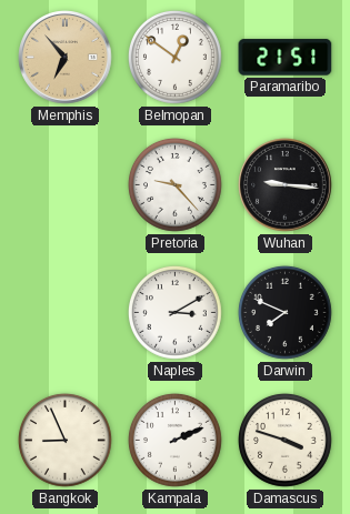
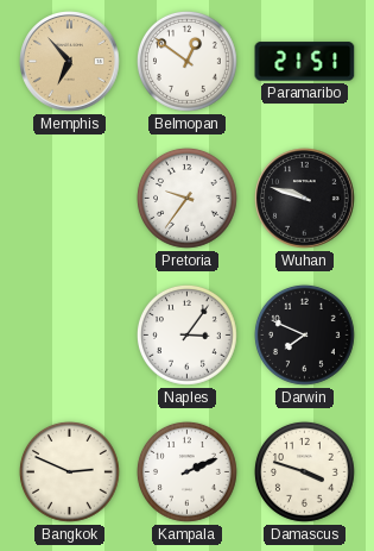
Pretoria: 9:23 -> 9:36
Wuhan: 9:16 -> 9:48
Naples: 3:10 -> 3:06
Bangkok: 8:56 -> 2:49
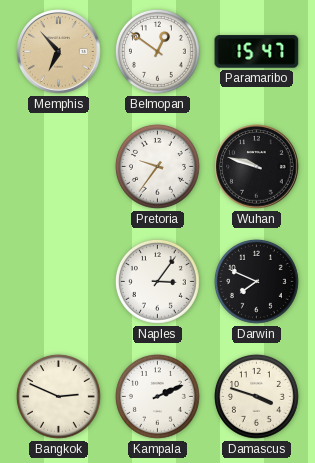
Paramaribo: 21:51 -> 15:47
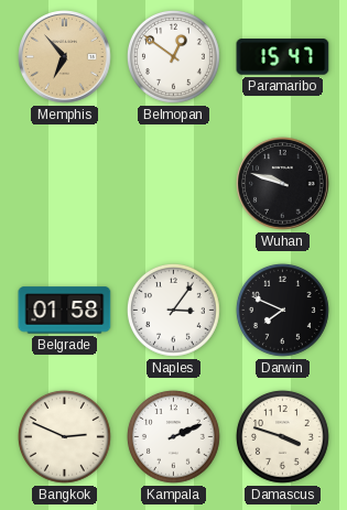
Pretoria: 9:36 -> none
Belgrade: none -> 01:58
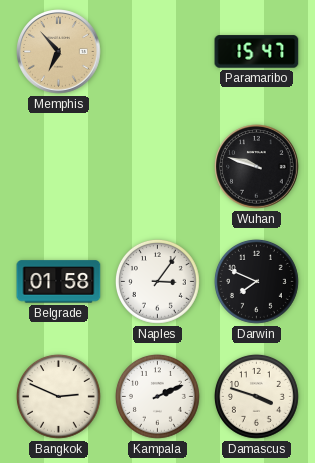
Belmopan: 12:51 -> none
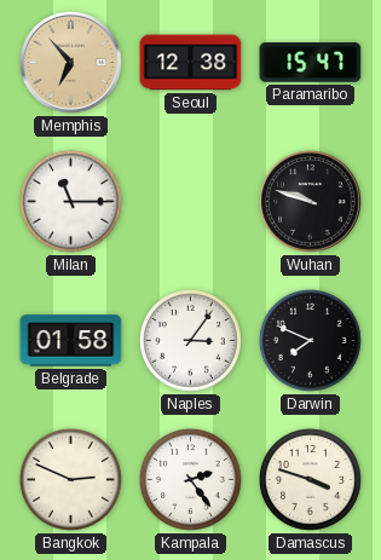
Seoul: none -> 12:38
Milan: none -> 11:15
Kampala: 2:11 -> 2:24
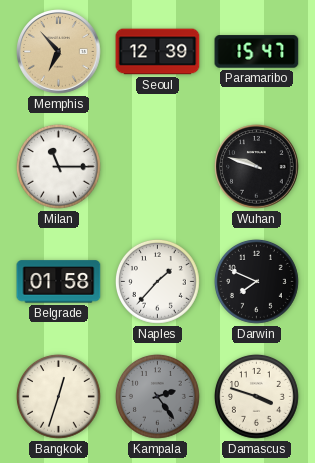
Seoul: 12:38 -> 12:39
Naples: 3:06 -> 1:37
Bangkok: 2:49 -> 12:33
Kampala dial: white -> grey
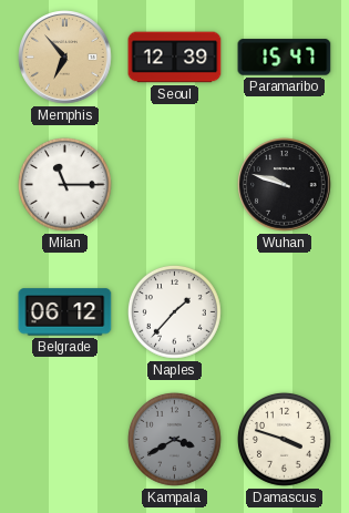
Belgrade: 01:58 -> 06:12
Darwin: 7:49 -> none
Bangkok: 12:33 -> none
Kampala: 2:24 -> 3:40
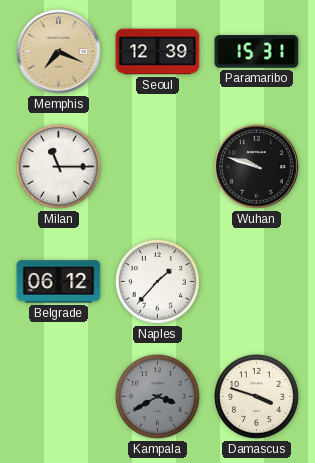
Memphis: 6:53 -> 7:19
Paramaribo: 15:47 -> 15:31
